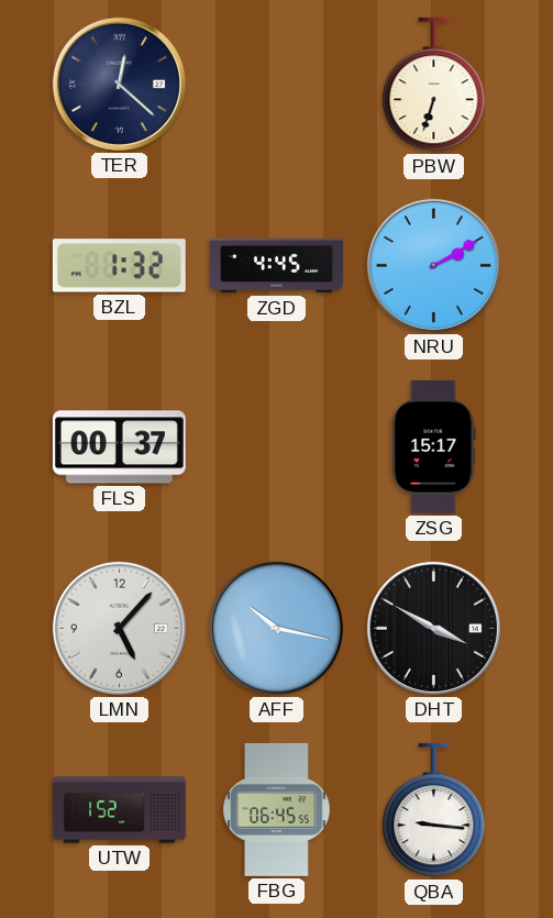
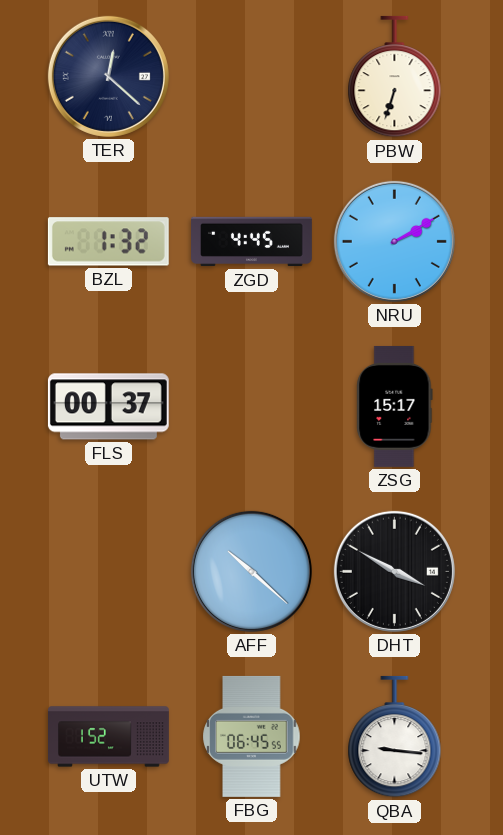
LMN: 5:07 -> none
AFF: 10:17 -> 10:22
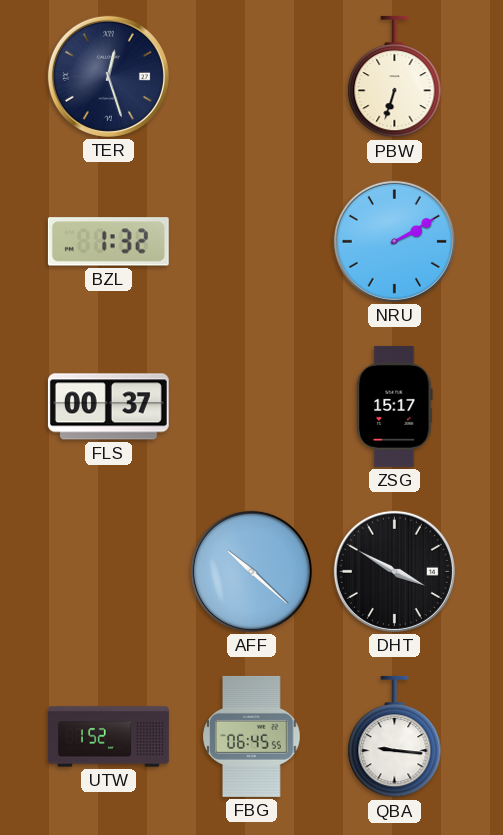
TER: 12:22 -> 12:27
ZGD: 4:45 -> none
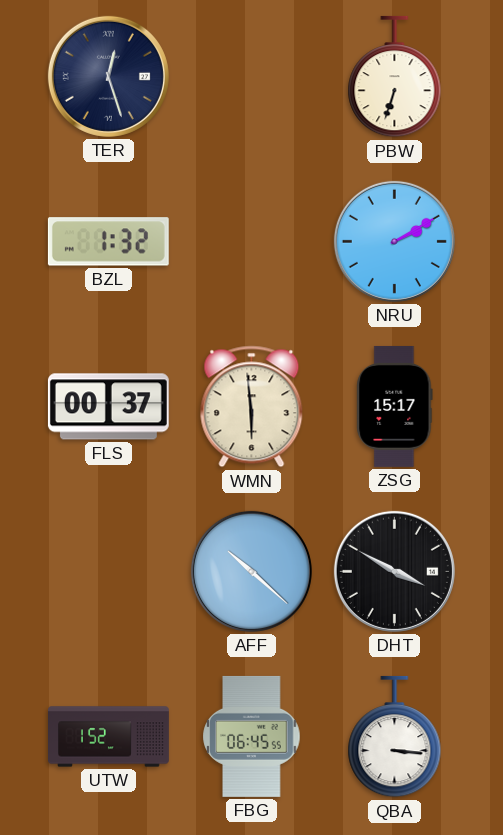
WMN: none -> 5:59
QBA: 9:16 -> 3:16
